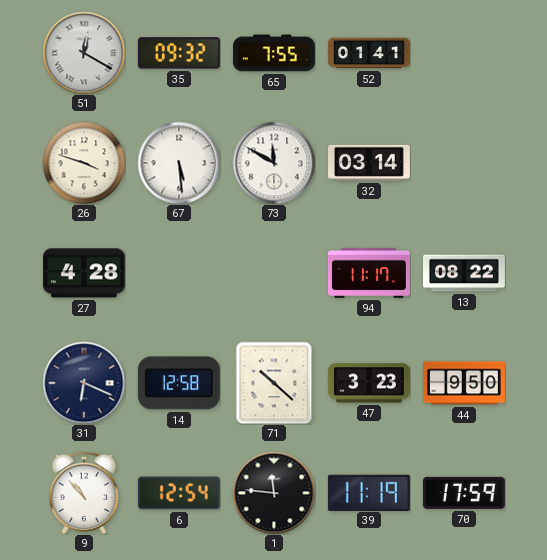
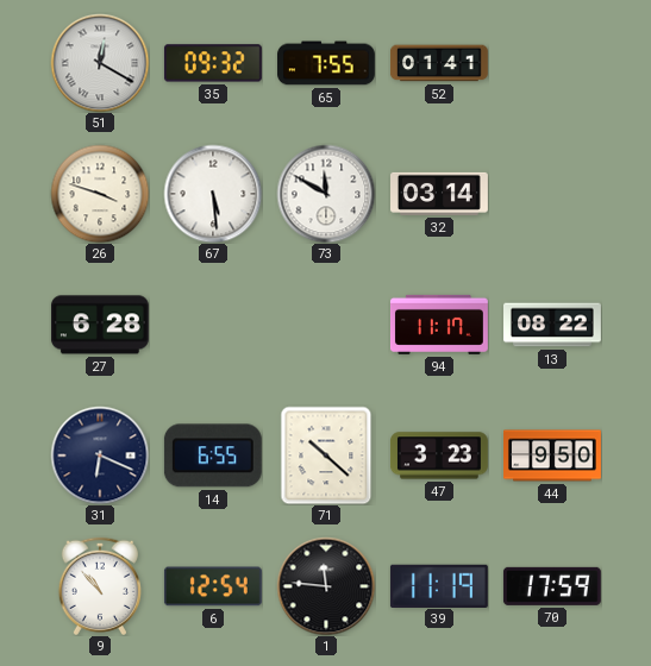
27: 4:28 -> 6:28
14: 12:58 -> 6:55
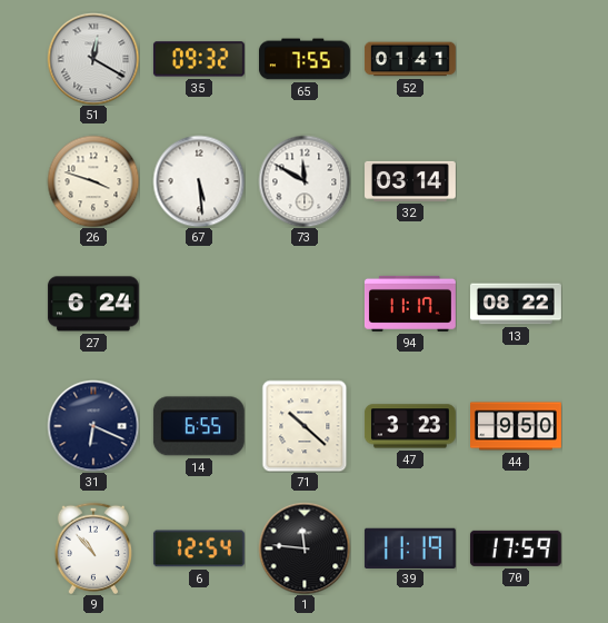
27: 6:28 -> 6:24
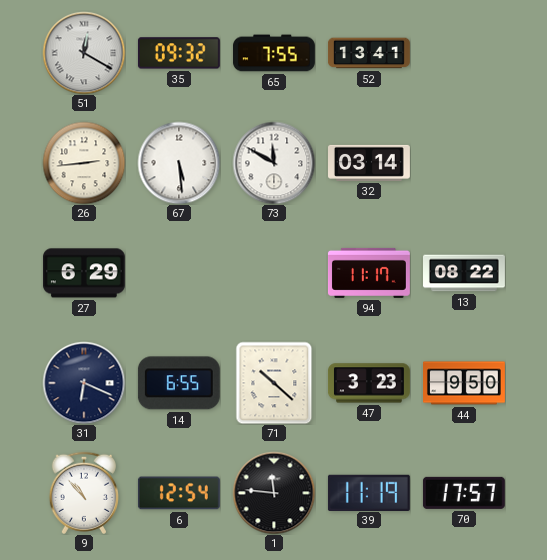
52: 01:41 -> 13:41
26: 3:48 -> 2:44
27: 6:24 -> 6:29
70: 17:59 -> 17:57
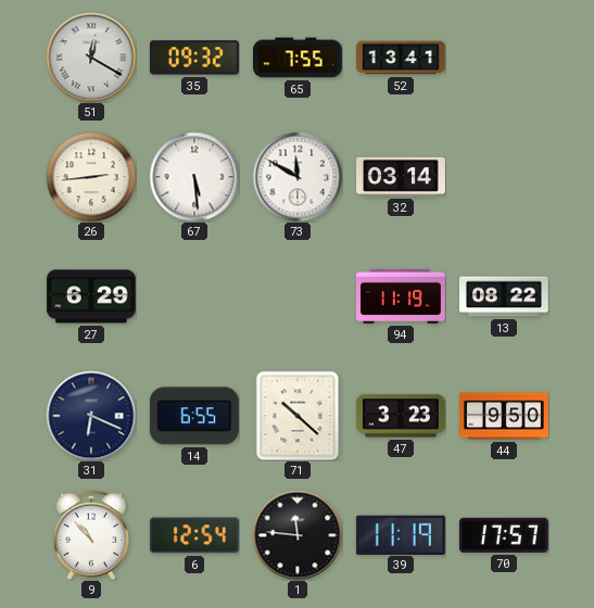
94: 11:17 -> 11:19
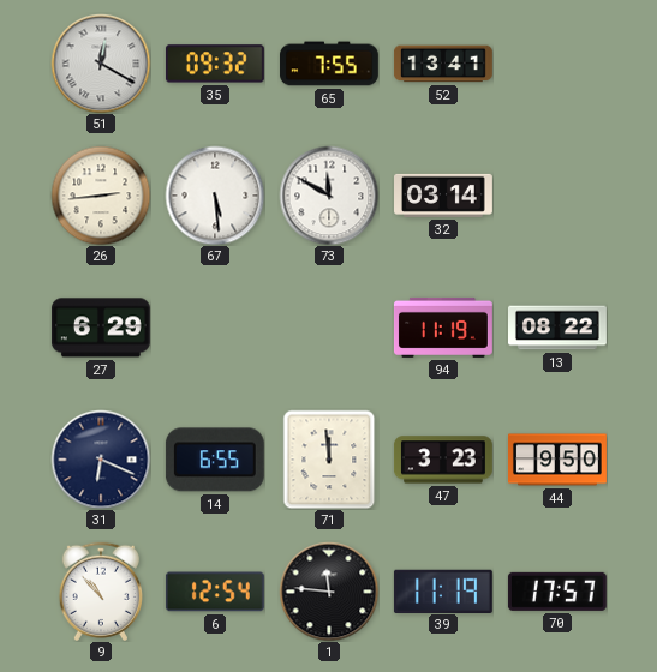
71: 10:22 -> 11:59
